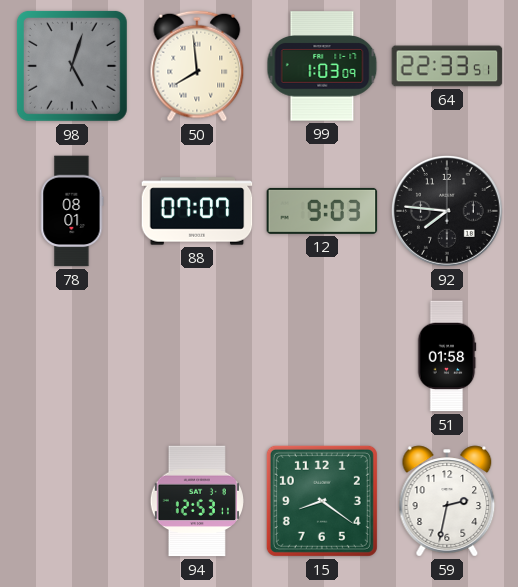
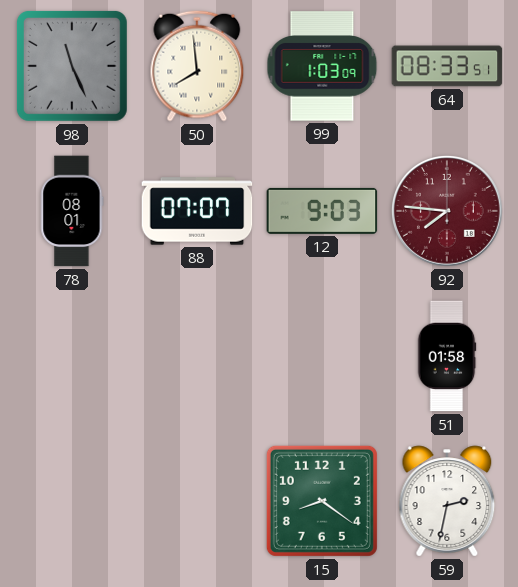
98: 5:03 -> 11:26
64: 22:33 -> 08:33
92 dial: black -> burgundy
94: 12:53 -> none
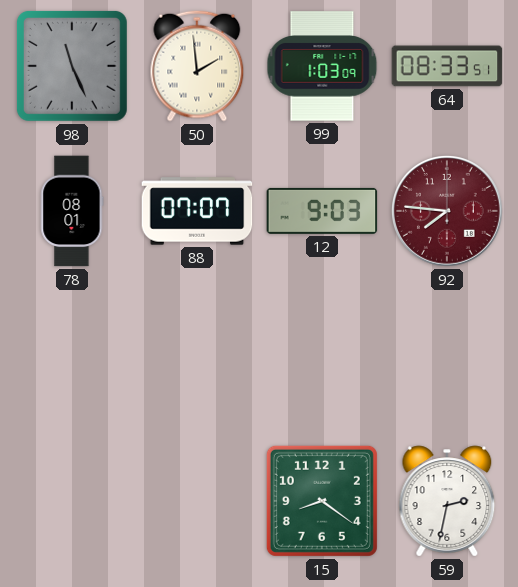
50: 7:59 -> 1:59
51: 01:58 -> none
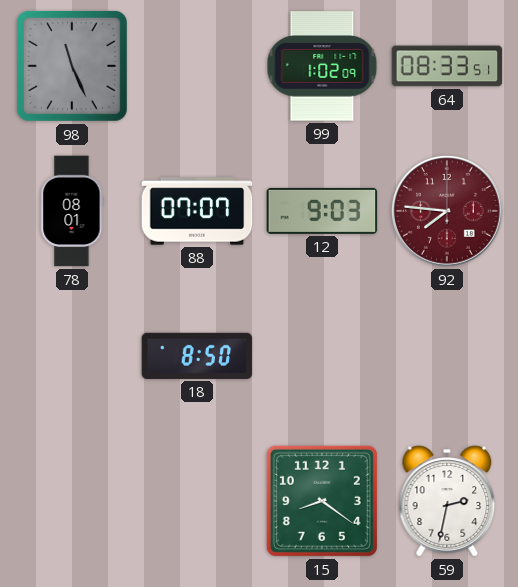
50: 1:59 -> none
99: 1:03 -> 1:02
18: none -> 8:50
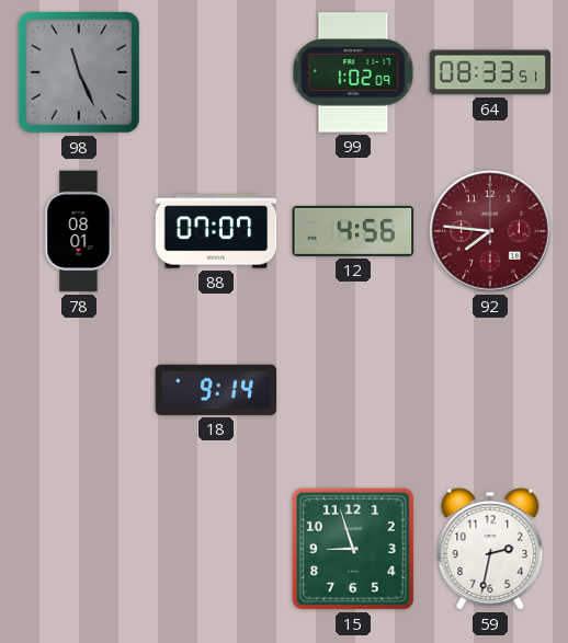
12: 9:03 -> 4:56
18: 8:50 -> 9:14
15: 8:21 -> 8:57
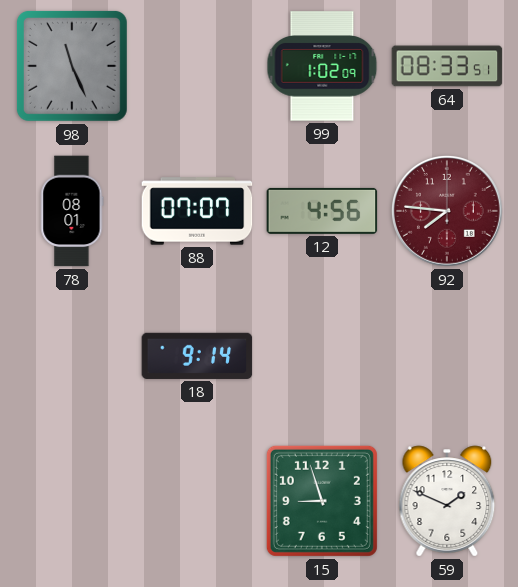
59: 2:32 -> 1:49
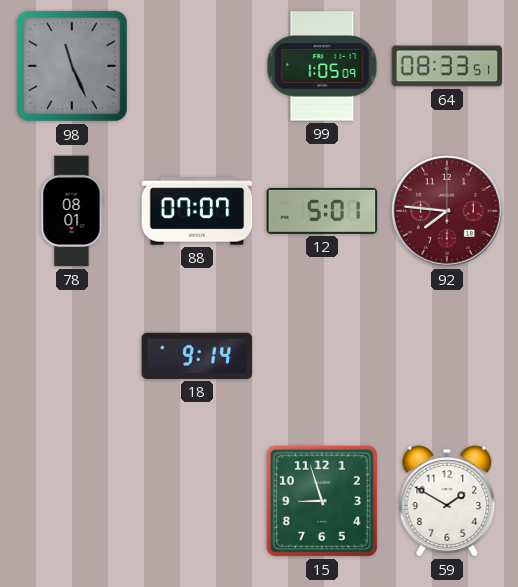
99: 1:02 -> 1:05
12: 4:56 -> 5:01
59: 1:49 -> 1:50
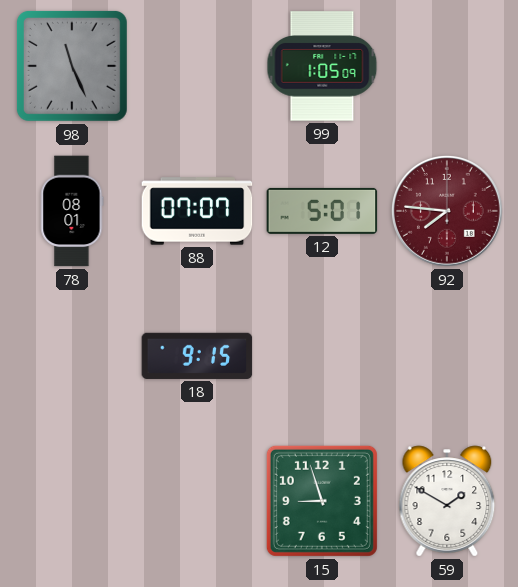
64: 08:33 -> none
18: 9:14 -> 9:15
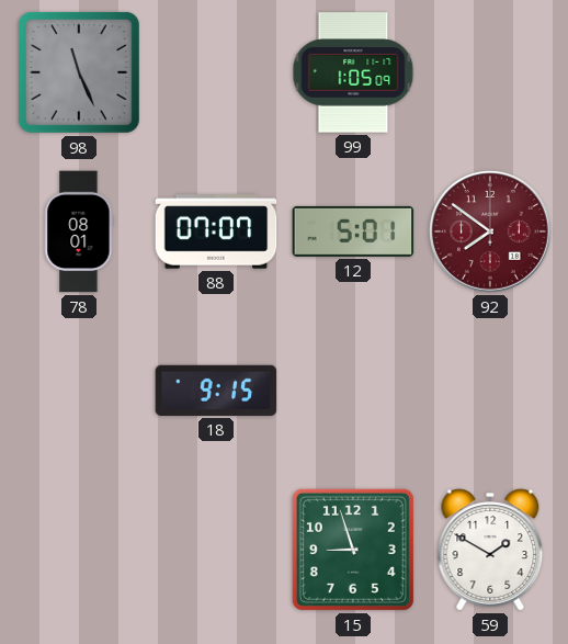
92: 7:46 -> 7:51
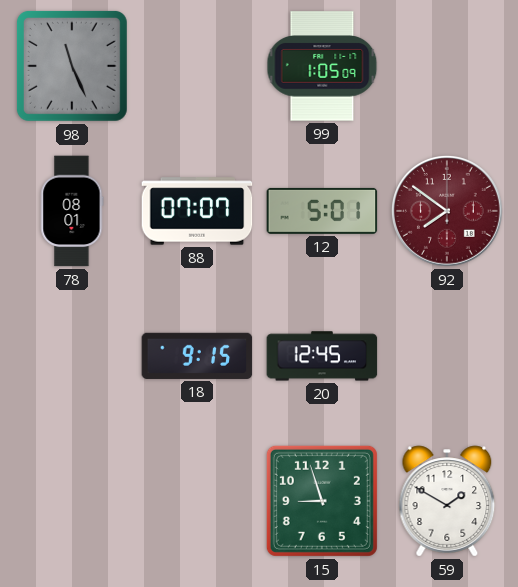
20: none -> 12:45
